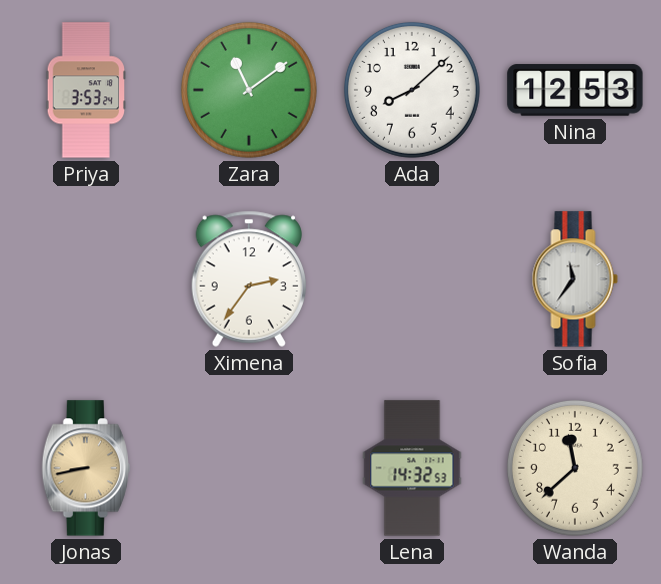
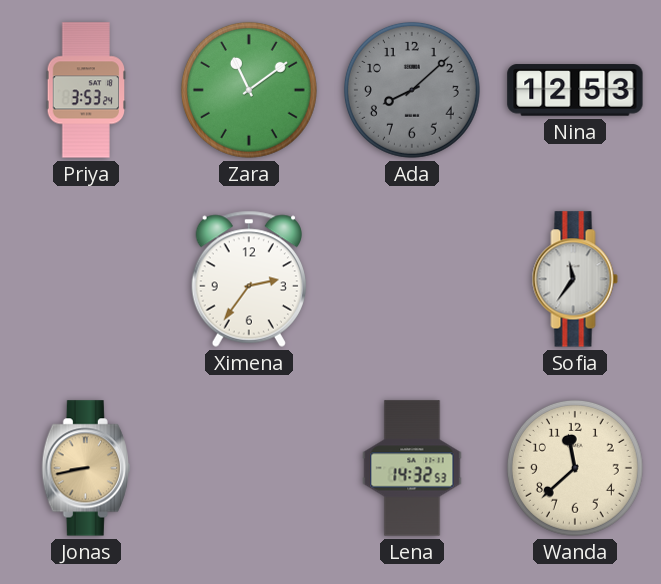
Ada dial: white -> grey
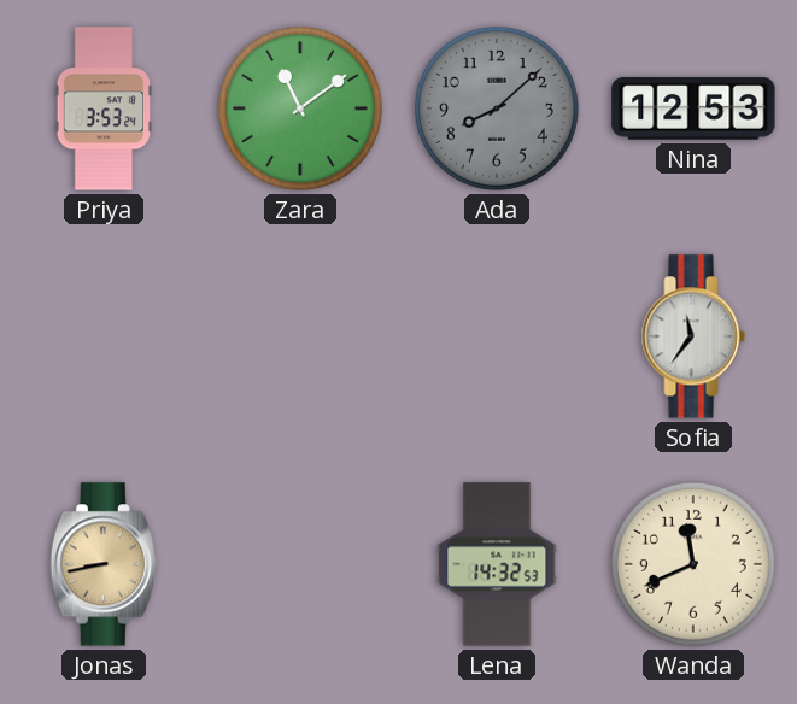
Ximena: 2:36 -> none
Wanda: 11:38 -> 11:41
